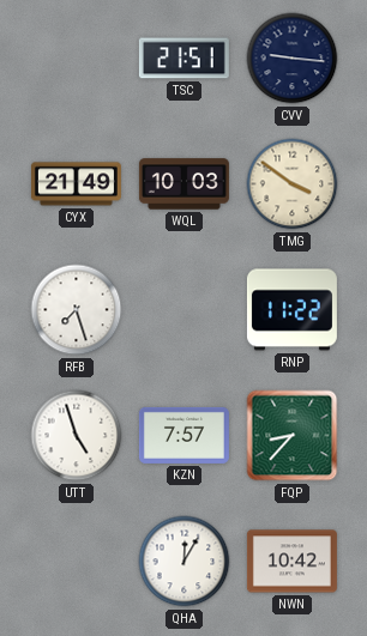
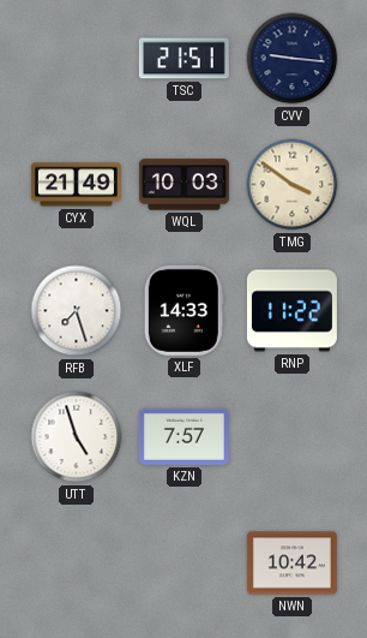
XLF: none -> 14:33
FQP: 8:37 -> none
QHA: 12:05 -> none
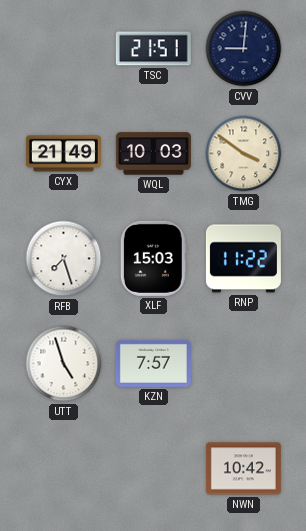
CVV: 9:16 -> 9:01
XLF: 14:33 -> 15:03
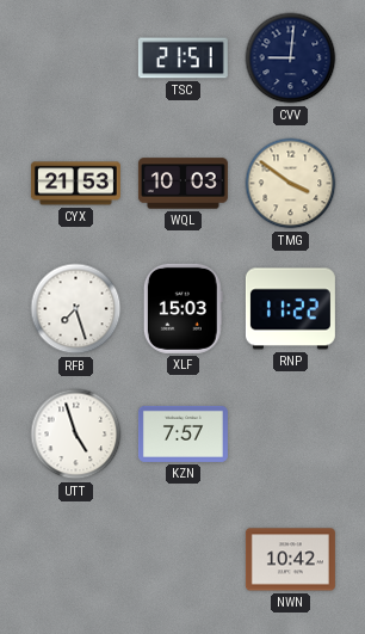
CYX: 21:49 -> 21:53
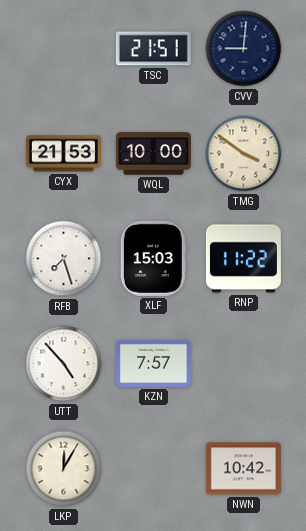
WQL: 10:03 -> 10:00
UTT: 4:57 -> 4:53
LKP: none -> 12:05
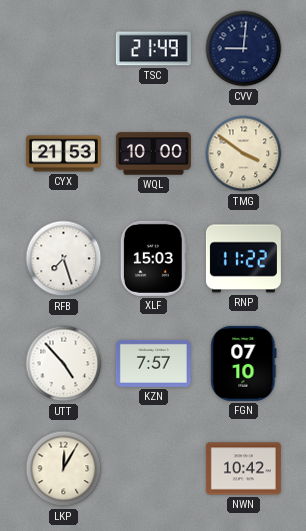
TSC: 21:51 -> 21:49
FGN: none -> 07:10
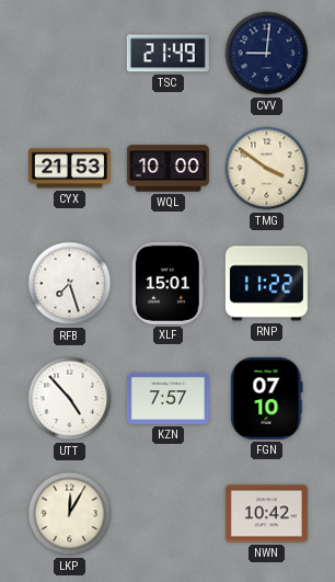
XLF: 15:03 -> 15:01
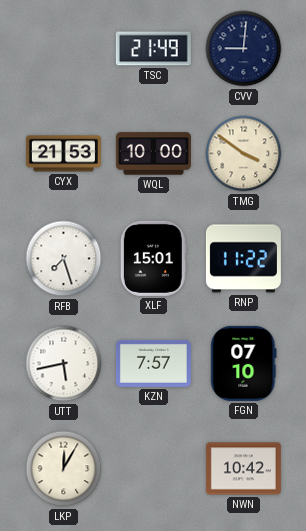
UTT: 4:53 -> 5:43
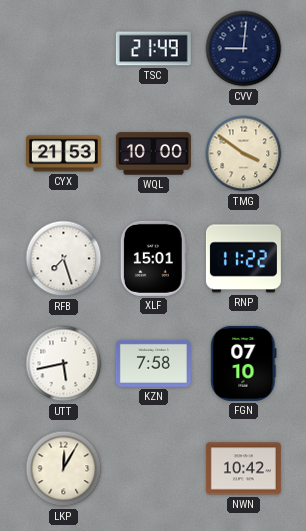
KZN: 7:57 -> 7:58
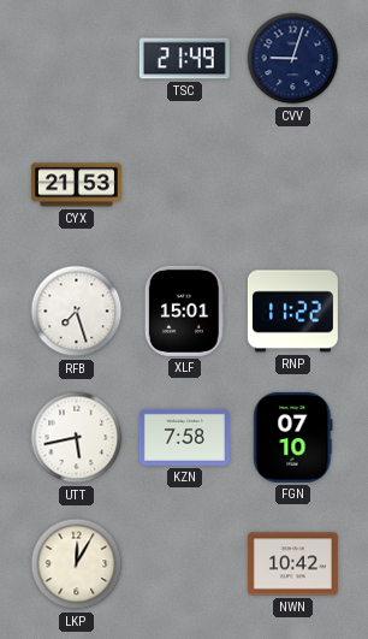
CVV: 9:01 -> 9:03
WQL: 10:00 -> none
TMG: 3:51 -> none
